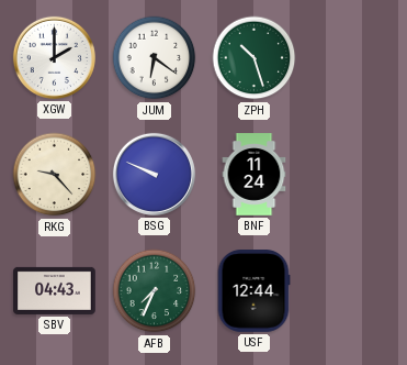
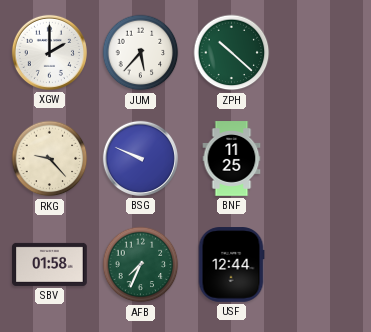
JUM: 6:21 -> 5:37
ZPH: 10:27 -> 10:22
BNF: 11:24 -> 11:25
SBV: 04:43 -> 01:58
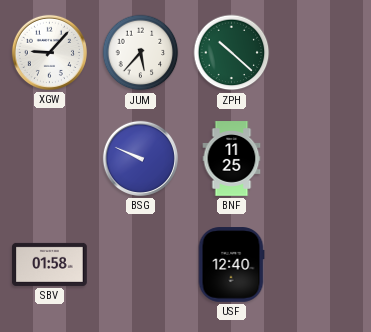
XGW: 2:00 -> 9:07
RKG: 9:23 -> none
AFB: 7:34 -> none
USF: 12:44 -> 12:40
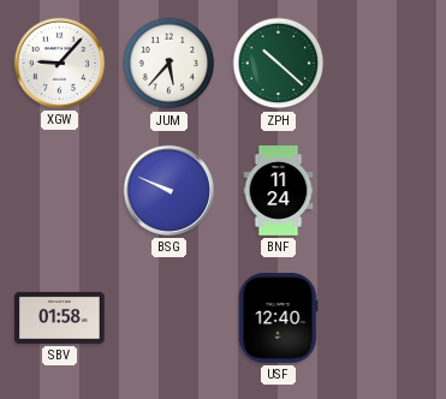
BNF: 11:25 -> 11:24
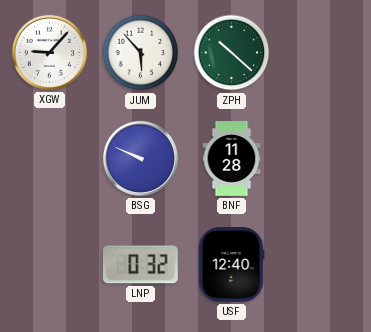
JUM: 5:37 -> 5:53
BNF: 11:24 -> 11:28
SBV: 01:58 -> none
LNP: none -> 0:32
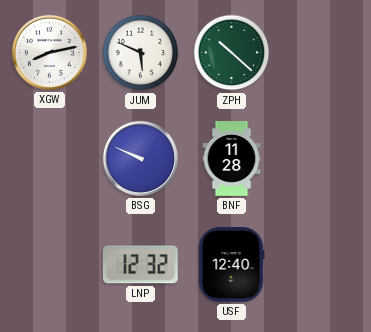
XGW: 9:07 -> 8:13
JUM: 5:53 -> 5:49
LNP: 0:32 -> 12:32
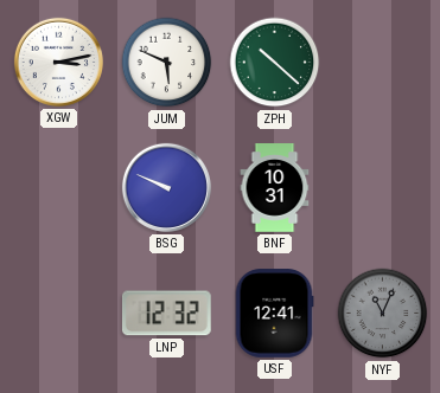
XGW: 8:13 -> 3:13
BNF: 11:28 -> 10:31
USF: 12:40 -> 12:41
NYF: none -> 11:04
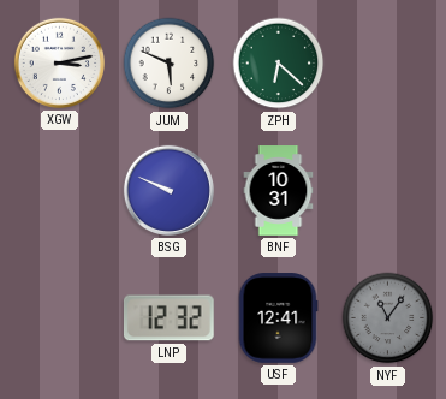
ZPH: 10:22 -> 6:22
NYF: 11:04 -> 11:06
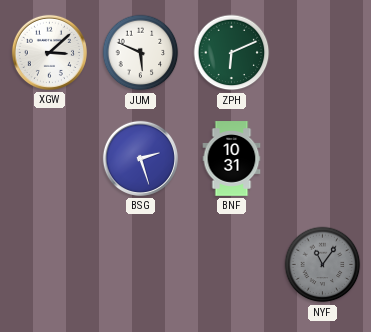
XGW: 3:13 -> 3:08
ZPH: 6:22 -> 6:11
BSG: 9:49 -> 2:27
LNP: 12:32 -> none
USF: 12:41 -> none
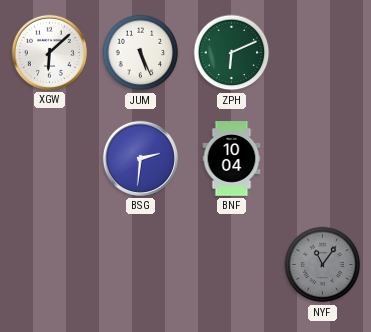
XGW: 3:08 -> 6:08
JUM: 5:49 -> 5:26
BSG: 2:27 -> 2:31
BNF: 10:31 -> 10:04
